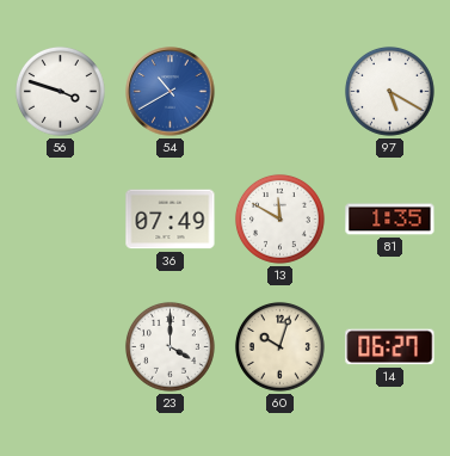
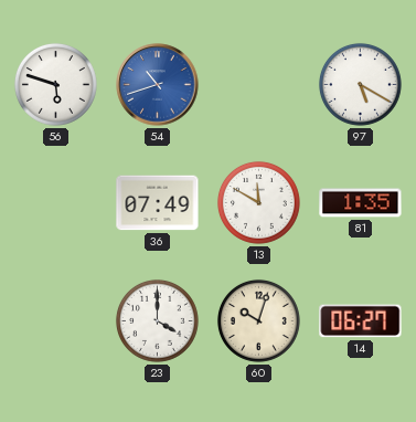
56: 3:48 -> 5:48
54: 10:40 -> 10:42
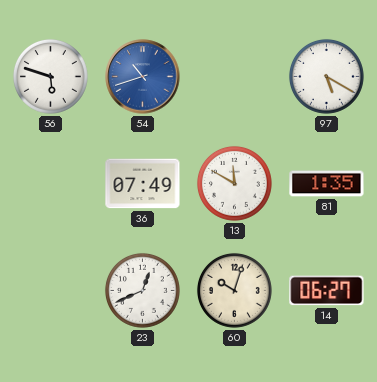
23: 4:00 -> 12:41
